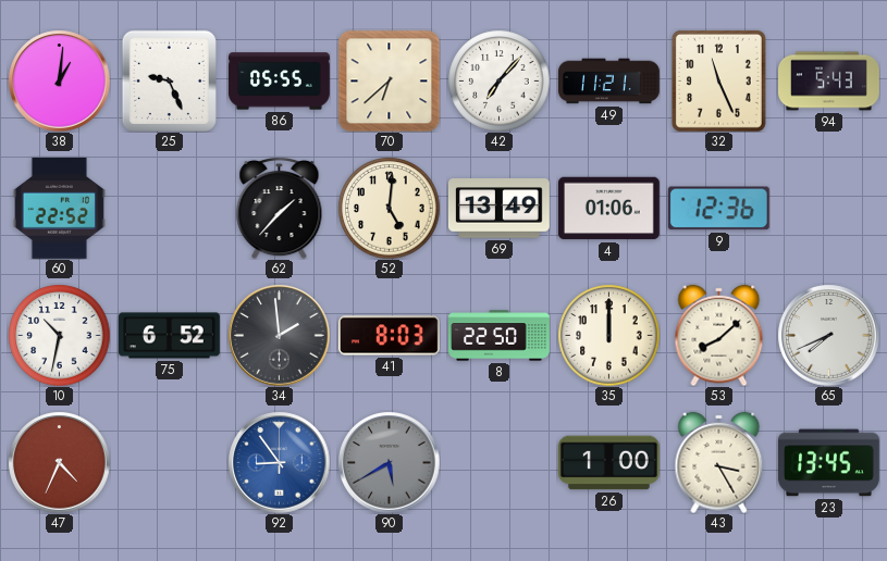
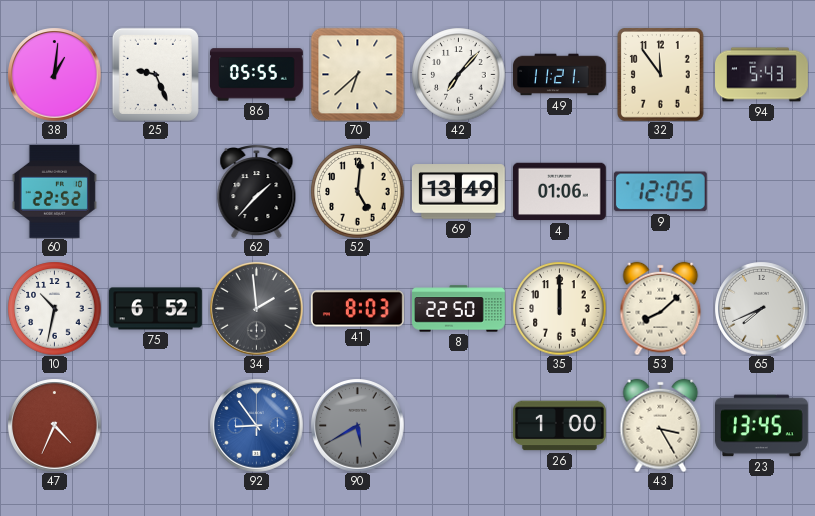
32: 11:26 -> 11:54
9: 12:36 -> 12:05
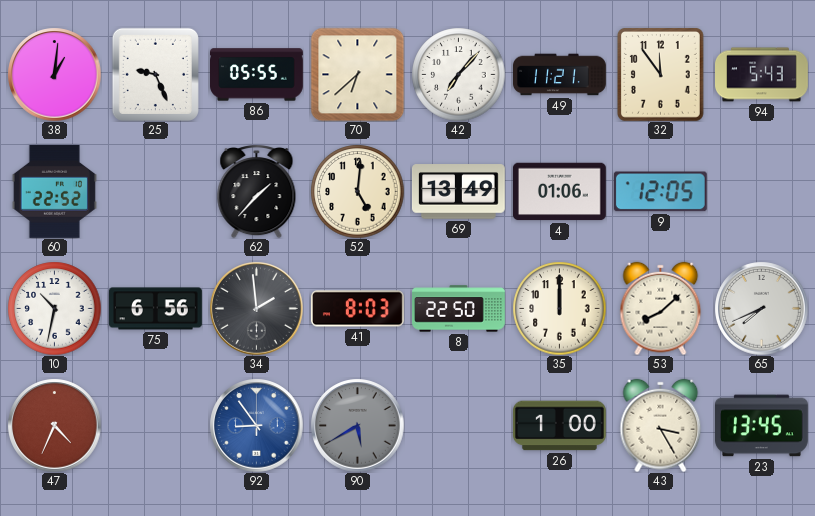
75: 6:52 -> 6:56
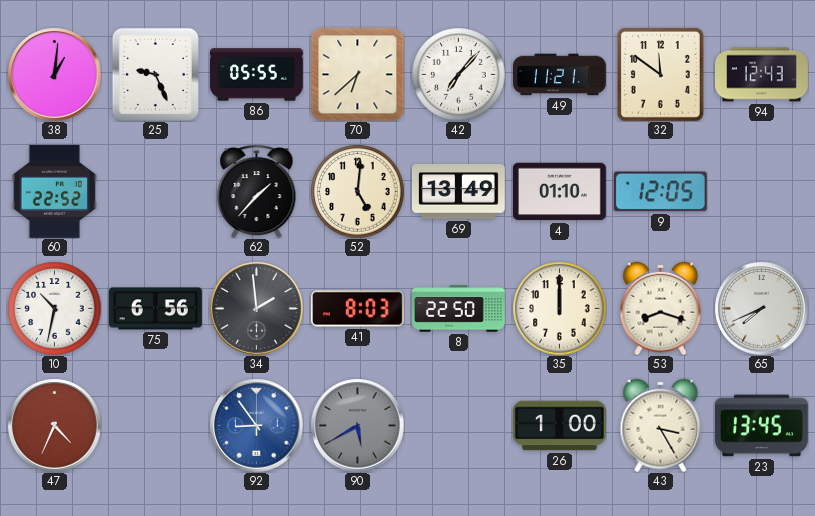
32: 11:54 -> 11:51
94: 5:43 -> 12:43
4: 01:06 -> 01:10
53: 8:08 -> 8:18
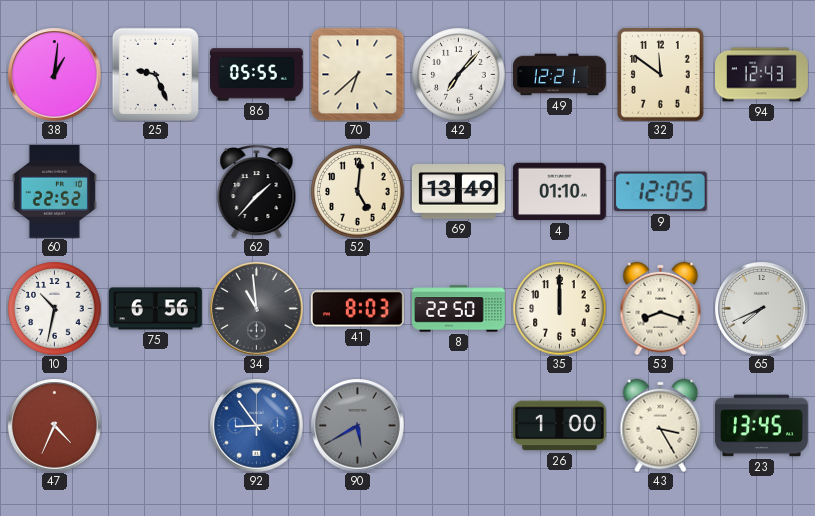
49: 11:21 -> 12:21
34: 1:59 -> 10:59
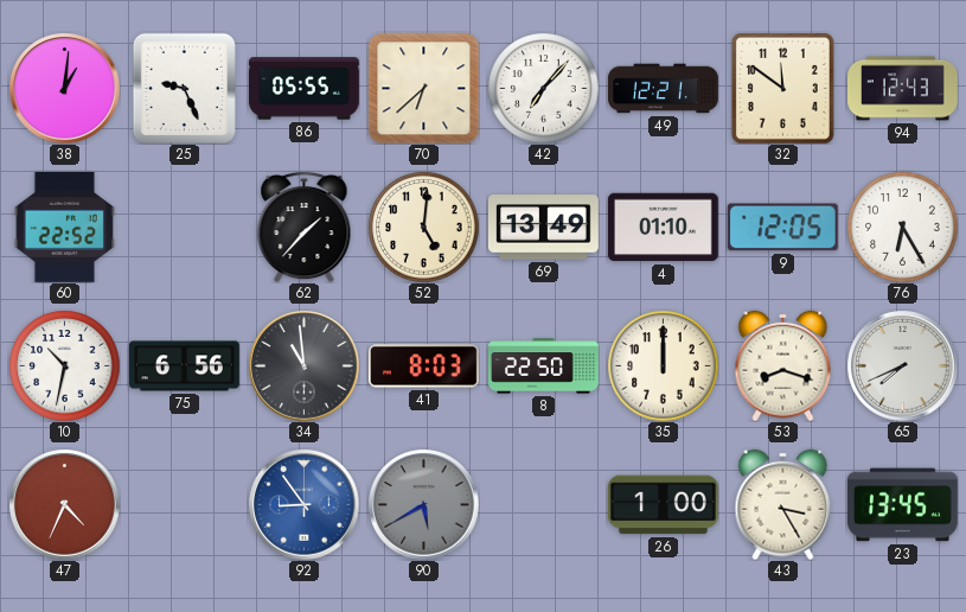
76: none -> 6:25
